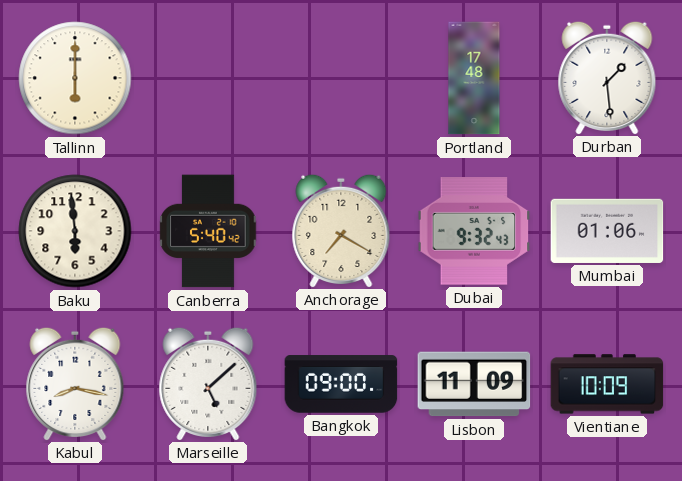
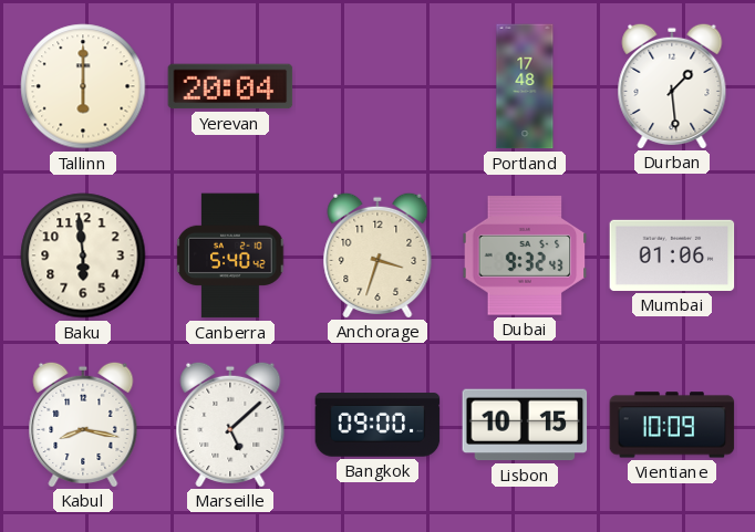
Yerevan: none -> 20:04
Anchorage: 7:20 -> 3:33
Lisbon: 11:09 -> 10:15
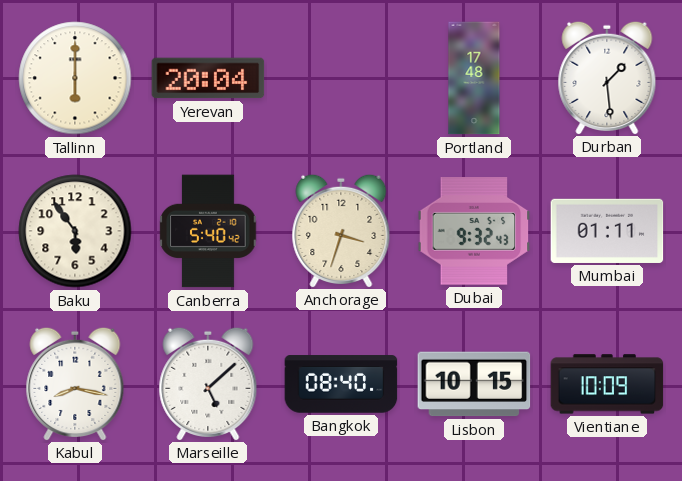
Baku: 5:59 -> 5:54
Mumbai: 01:06 -> 01:11
Bangkok: 09:00 -> 08:40
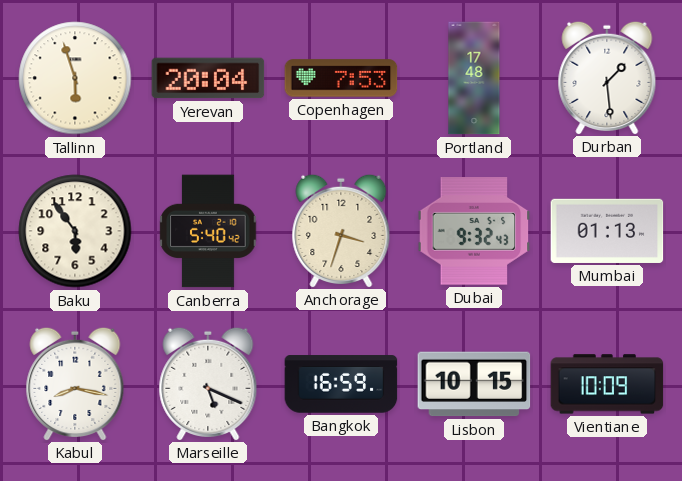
Tallinn: 6:00 -> 5:57
Copenhagen: none -> 7:53
Mumbai: 01:11 -> 01:13
Marseille: 5:08 -> 5:19
Bangkok: 08:40 -> 16:59
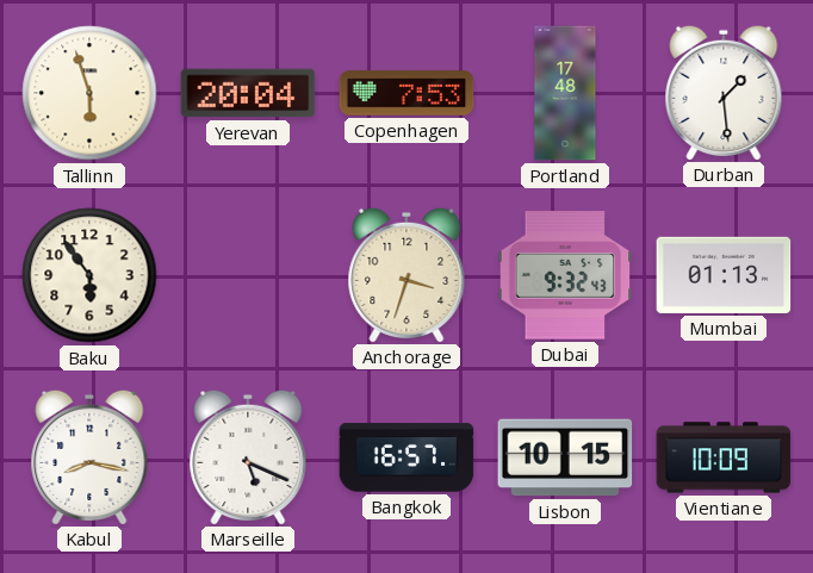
Canberra: 5:40 -> none
Bangkok: 16:59 -> 16:57
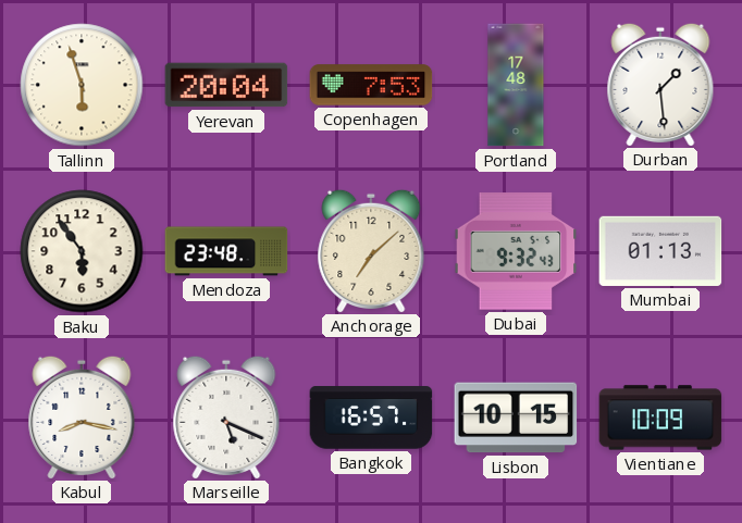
Mendoza: none -> 23:48
Anchorage: 3:33 -> 7:08
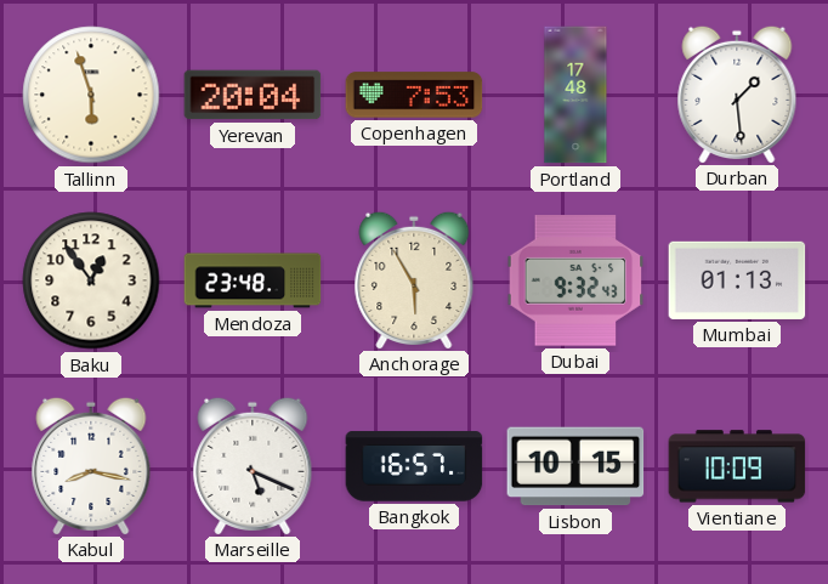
Baku: 5:54 -> 12:54
Anchorage: 7:08 -> 5:55
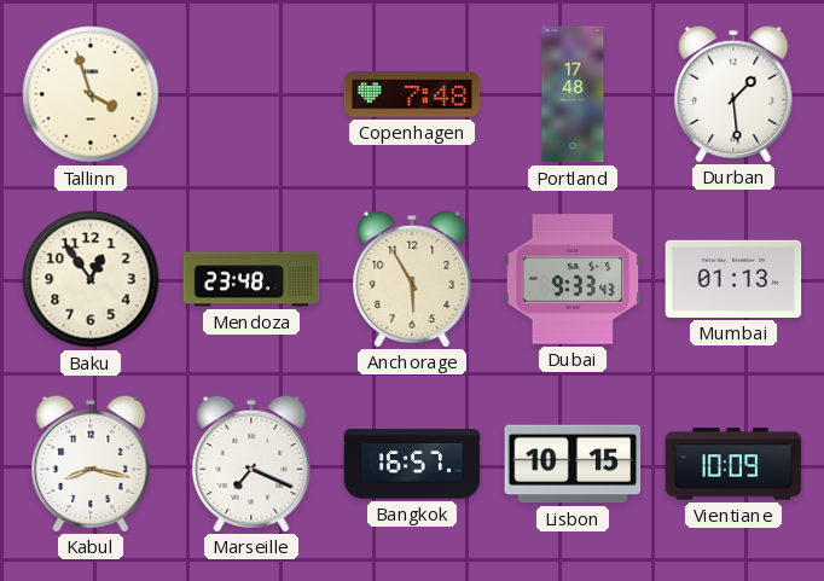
Tallinn: 5:57 -> 3:57
Yerevan: 20:04 -> none
Copenhagen: 7:53 -> 7:48
Dubai: 9:32 -> 9:33
Marseille: 5:19 -> 7:19
